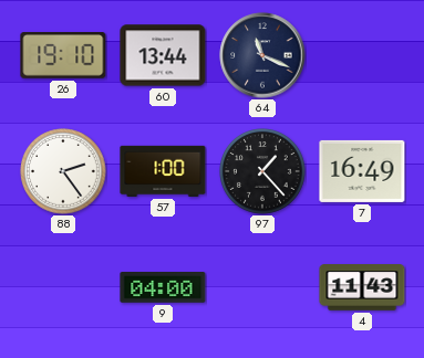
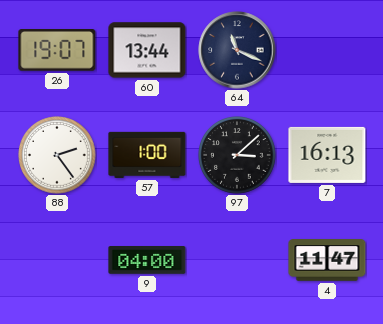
26: 19:10 -> 19:07
97: 1:23 -> 3:08
7: 16:49 -> 16:13
4: 11:43 -> 11:47
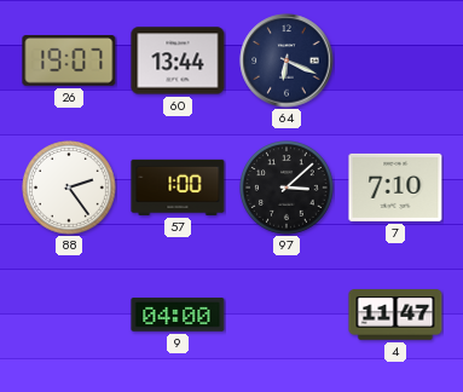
64: 11:19 -> 6:19
7: 16:13 -> 7:10
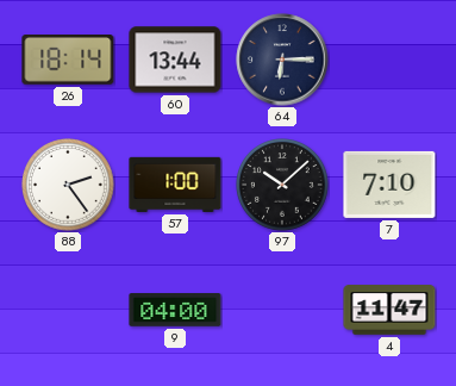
26: 19:07 -> 18:14
64: 6:19 -> 6:15
97: 3:08 -> 10:08
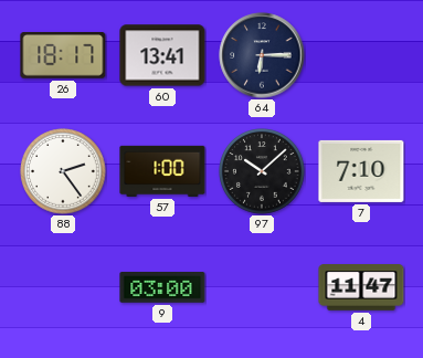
26: 18:14 -> 18:17
60: 13:44 -> 13:41
9: 04:00 -> 03:00
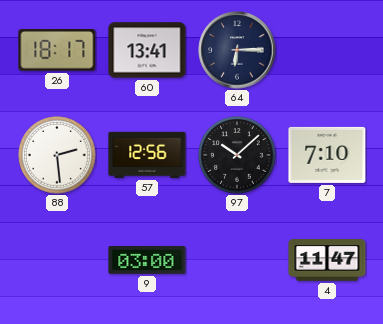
88: 2:24 -> 2:29
57: 1:00 -> 12:56
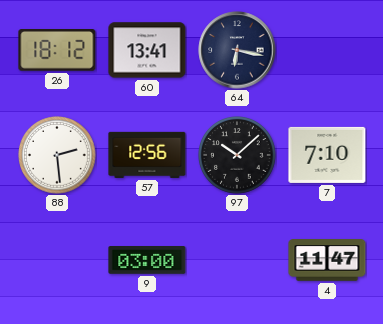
26: 18:17 -> 18:12
64: 6:15 -> 6:17
